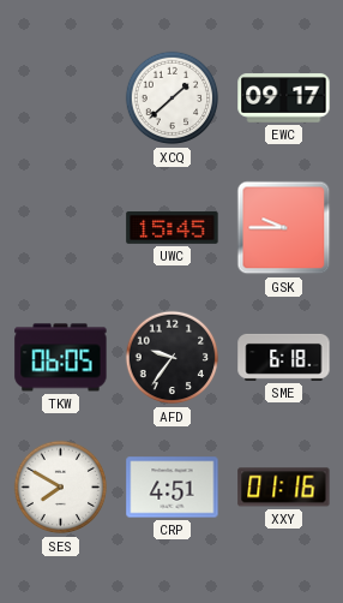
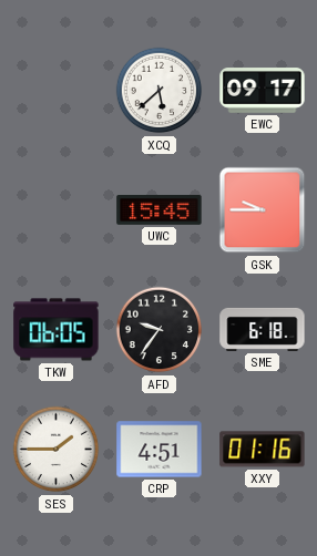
XCQ: 1:38 -> 5:38
SES: 7:50 -> 1:45
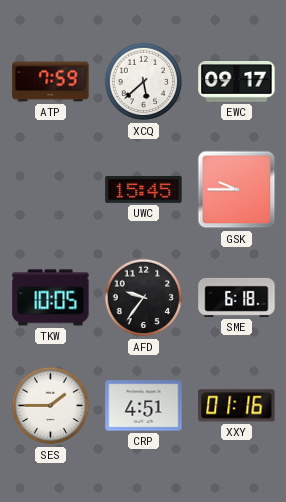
ATP: none -> 7:59
TKW: 06:05 -> 10:05
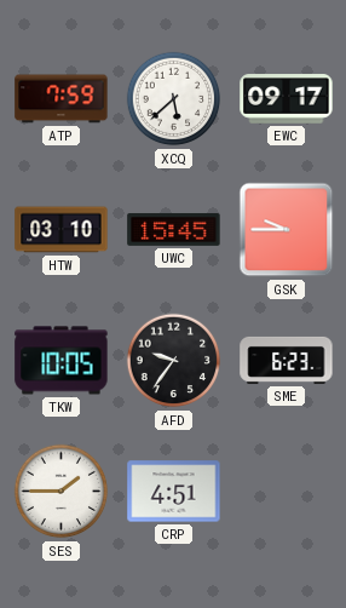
HTW: none -> 03:10
SME: 6:18 -> 6:23
XXY: 01:16 -> none
